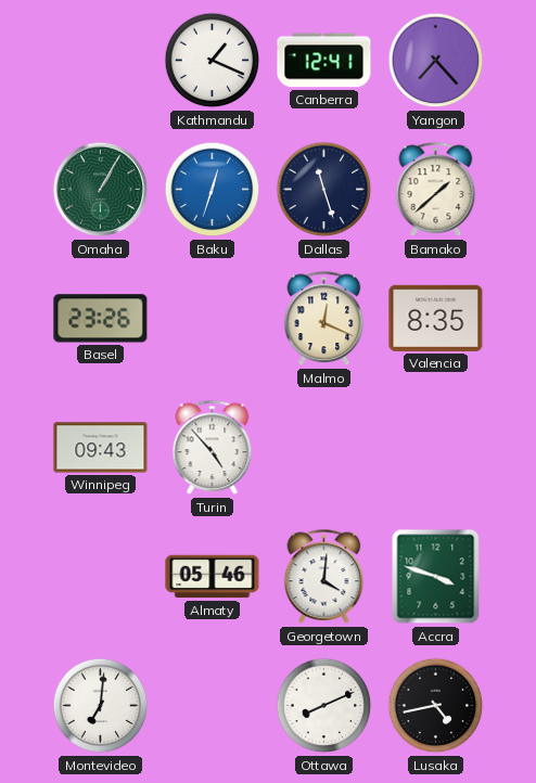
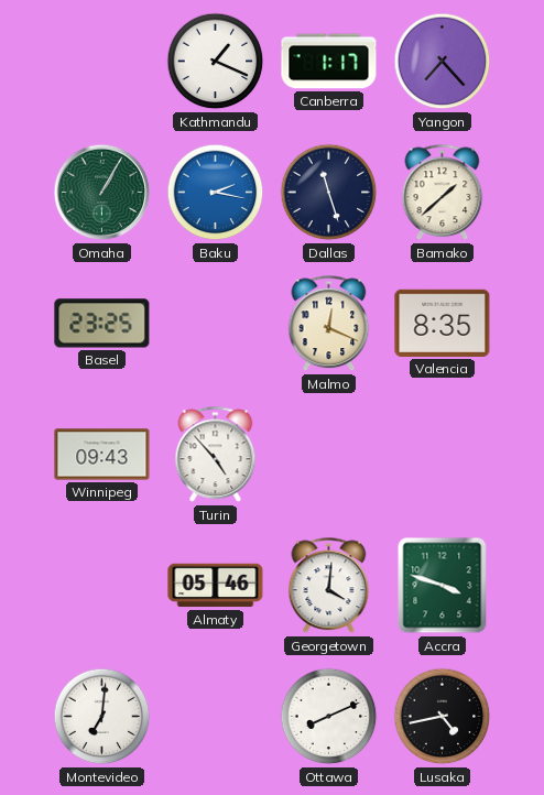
Canberra: 12:41 -> 1:17
Baku: 12:33 -> 2:17
Basel: 23:26 -> 23:25
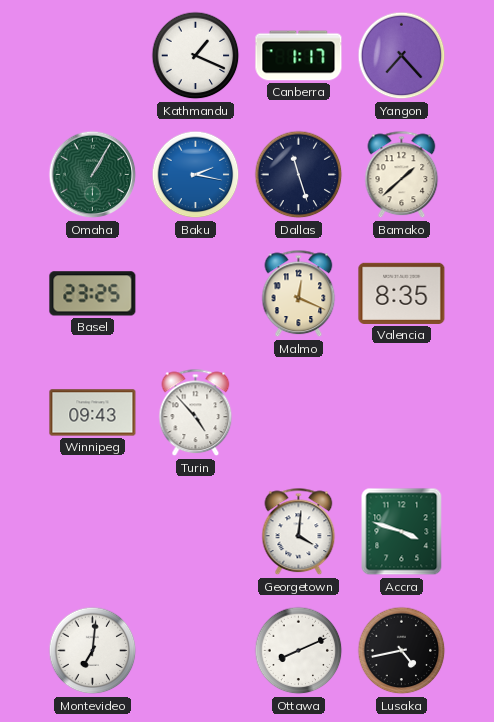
Almaty: 05:46 -> none
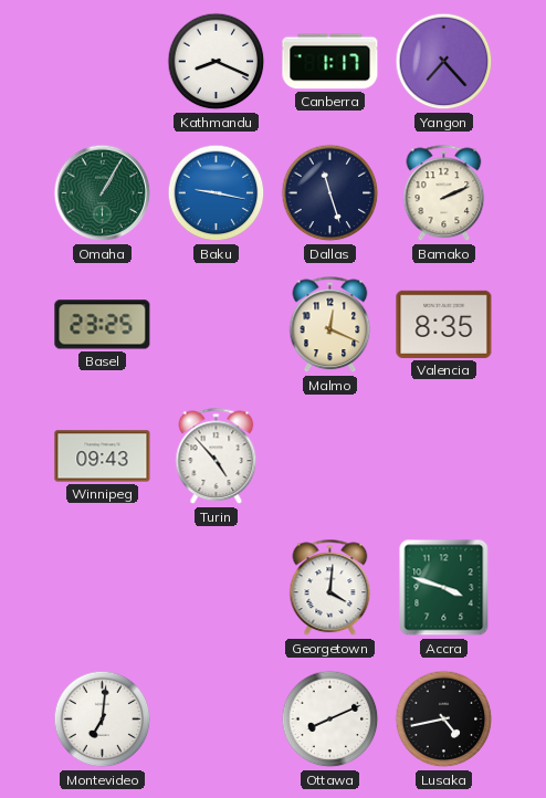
Kathmandu: 1:19 -> 8:19
Baku: 2:17 -> 9:17
Bamako: 1:38 -> 2:11
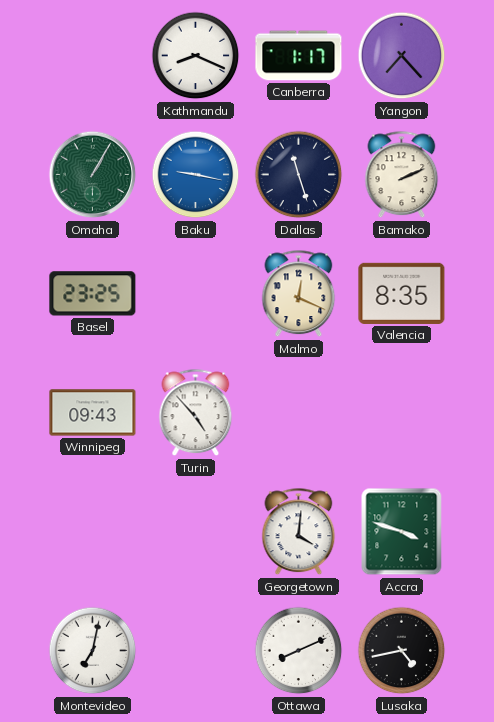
Montevideo: 7:01 -> 7:02
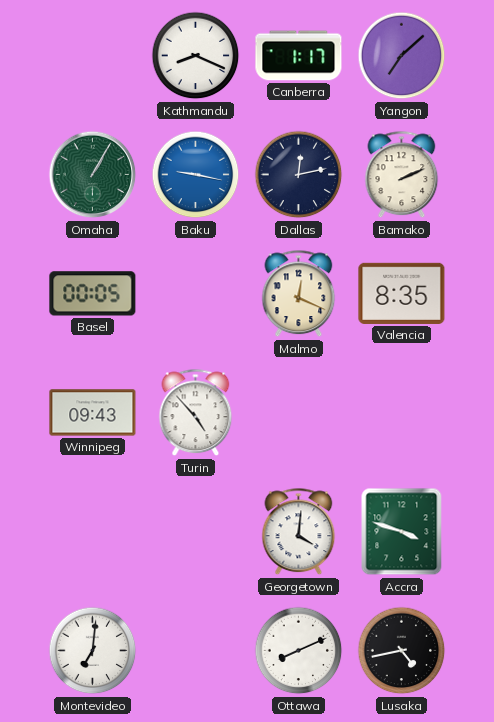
Yangon: 7:23 -> 7:08
Dallas: 11:27 -> 12:13
Basel: 23:25 -> 00:05
Montevideo: 7:02 -> 7:01
